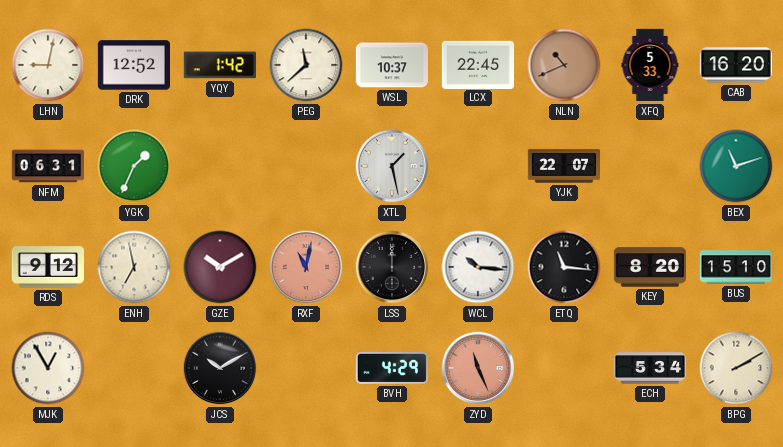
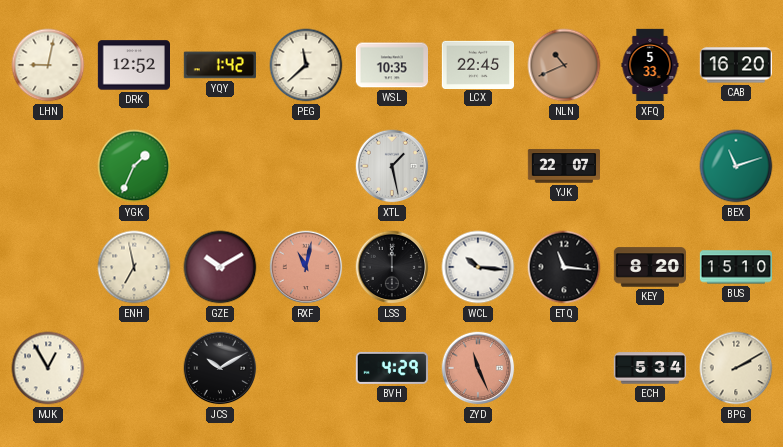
WSL: 10:37 -> 10:35
NFM: 06:31 -> none
RDS: 9:12 -> none
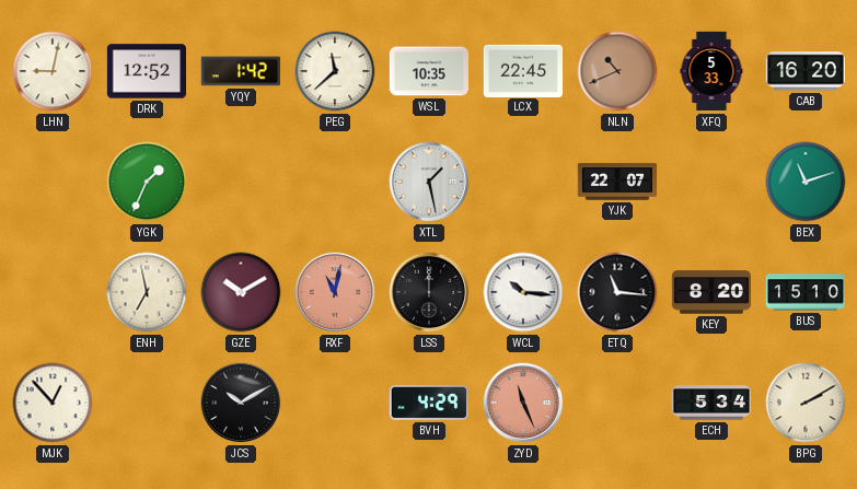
MJK: 12:55 -> 12:53
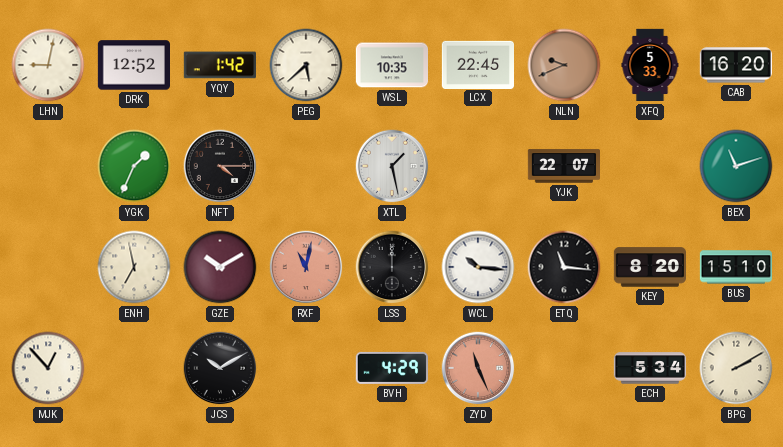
PEG: 11:38 -> 5:38
NLN: 10:41 -> 9:41
NFT: none -> 4:15
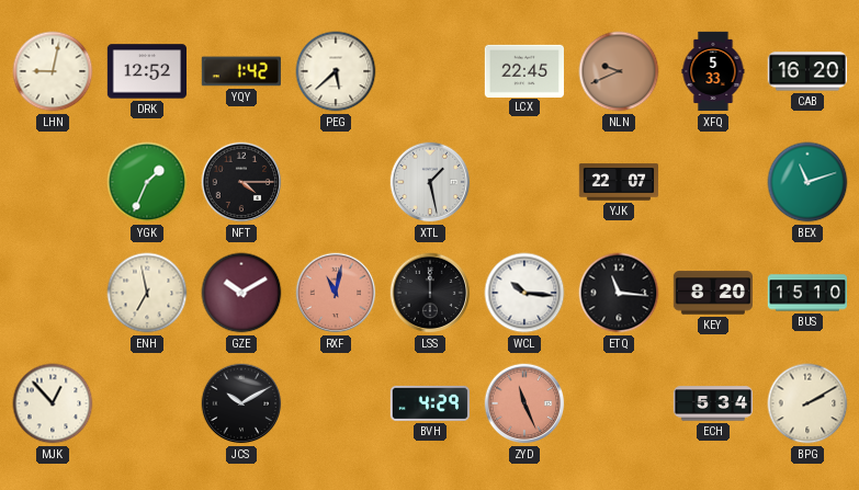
WSL: 10:35 -> none
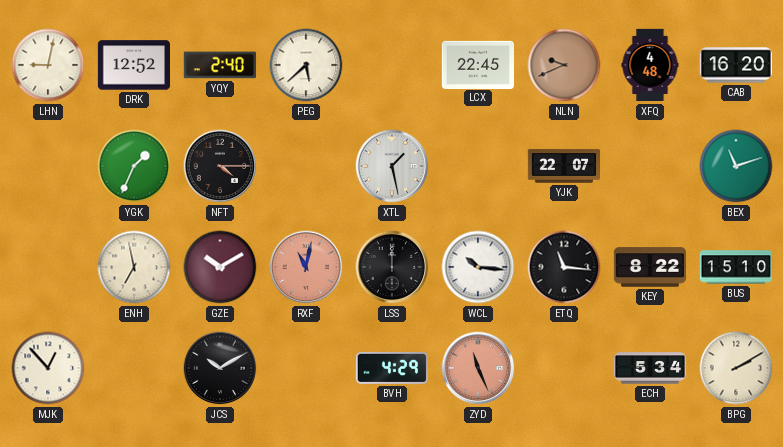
YQY: 1:42 -> 2:40
XFQ: 5:33 -> 4:48
KEY: 8:20 -> 8:22
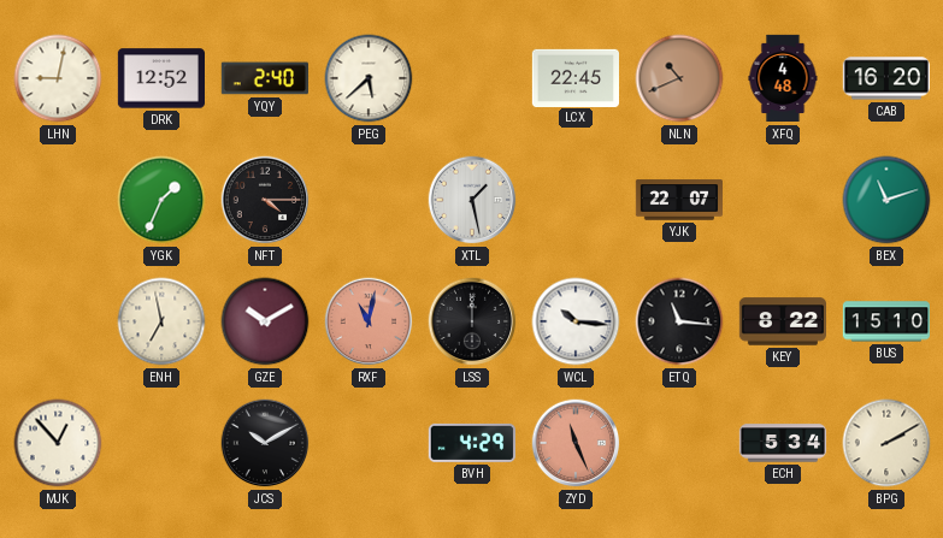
NLN: 9:41 -> 10:41
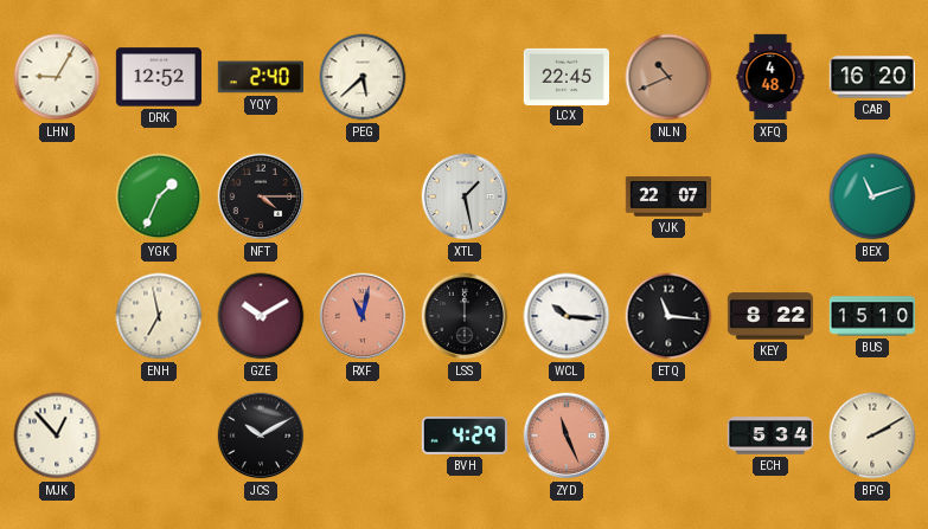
LHN: 9:02 -> 9:05
